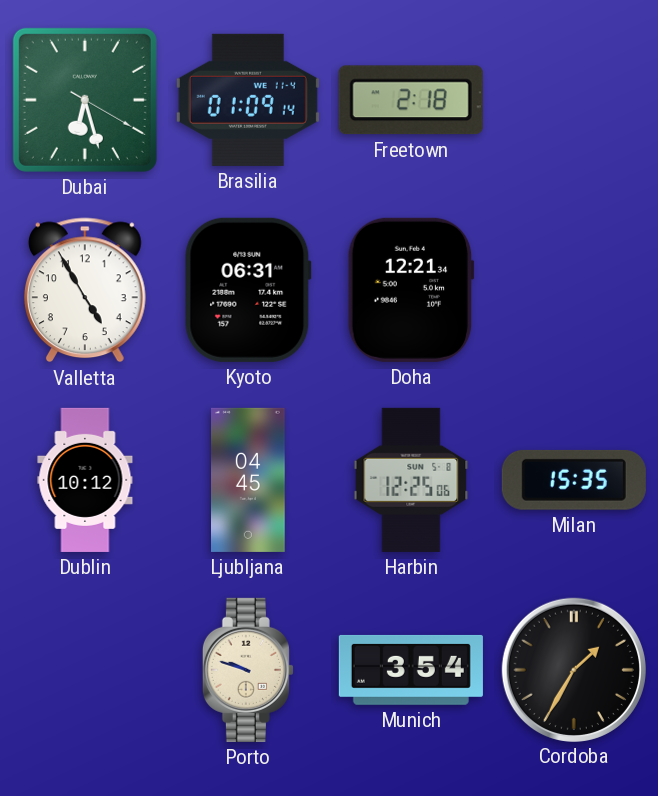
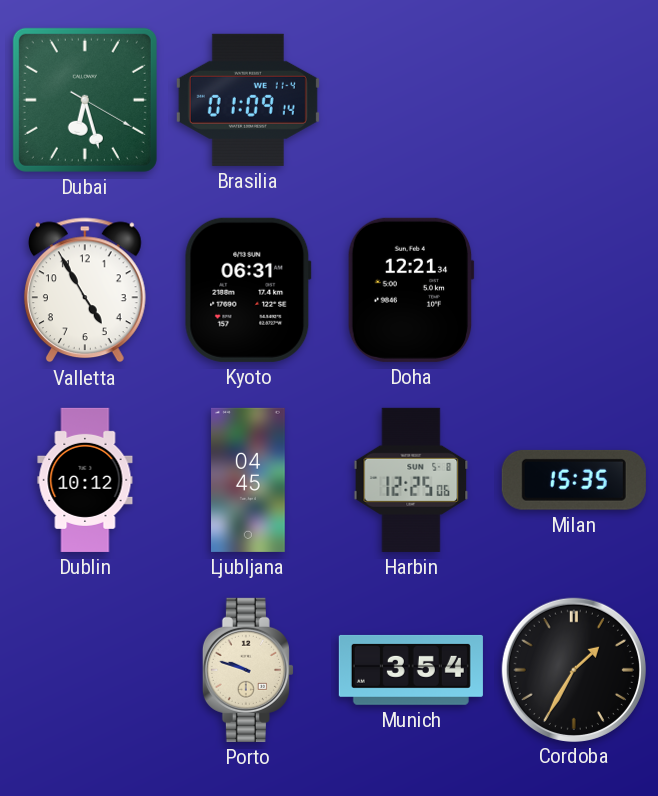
Freetown: 2:18 -> none
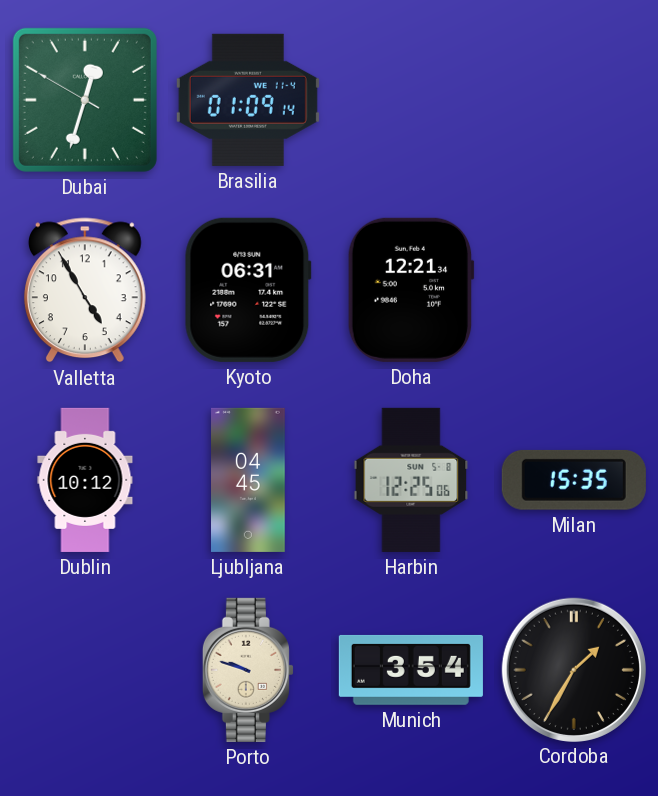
Dubai: 6:27 -> 12:32
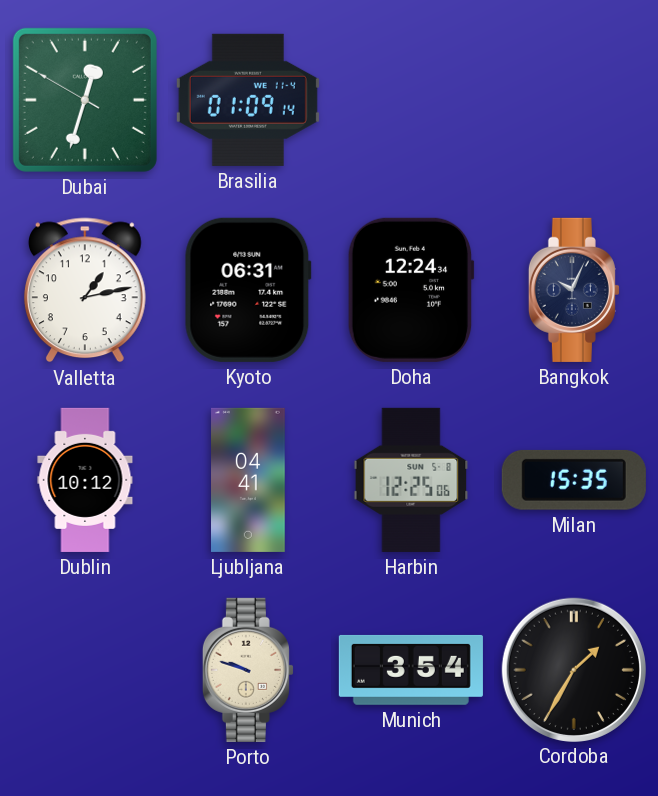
Valletta: 4:55 -> 1:13
Doha: 12:21 -> 12:24
Bangkok: none -> 10:04
Ljubljana: 04:45 -> 04:41
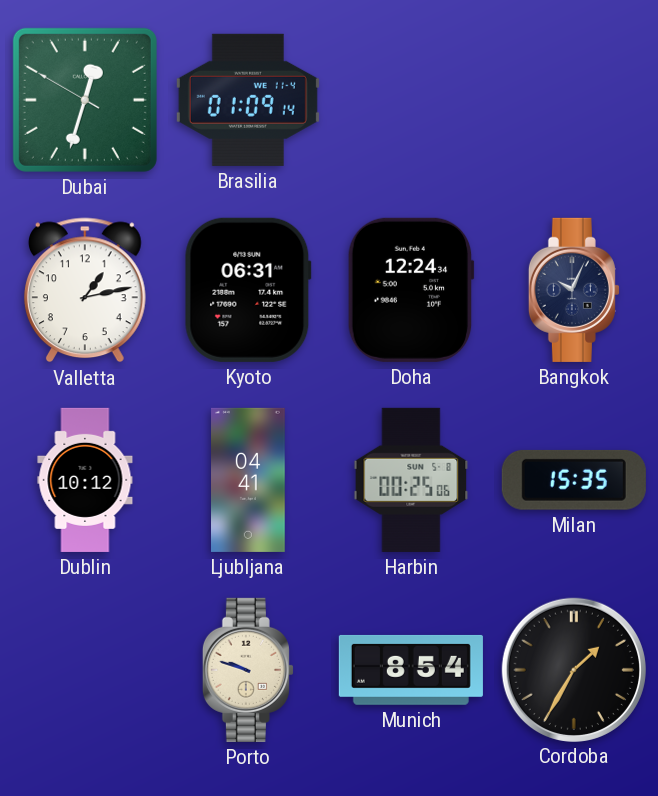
Harbin: 12:25 -> 00:25
Munich: 3:54 -> 8:54
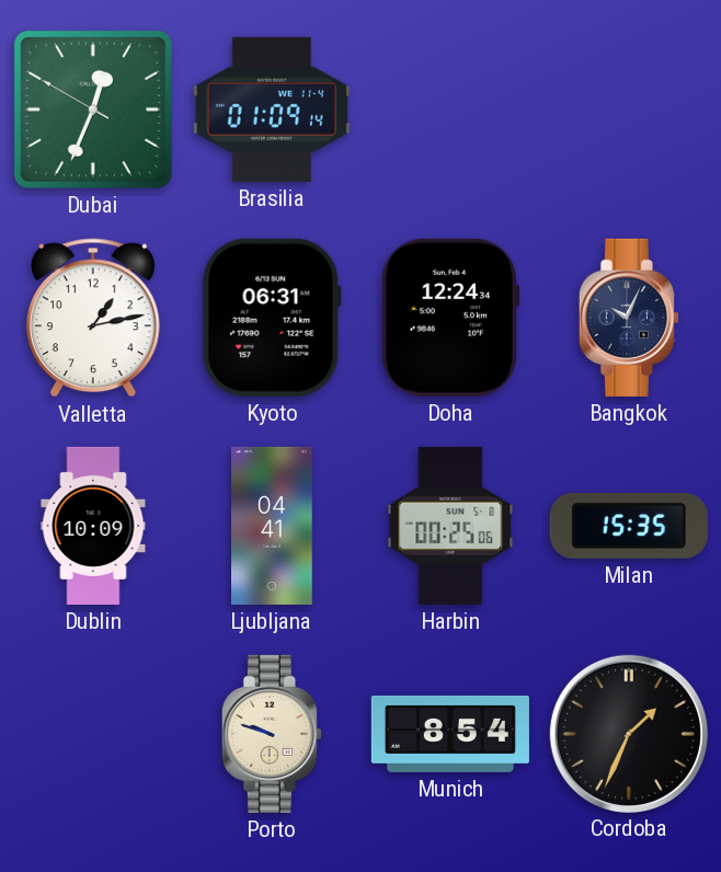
Dubai: 12:32 -> 12:33
Dublin: 10:12 -> 10:09
Cordoba: 1:35 -> 1:34
